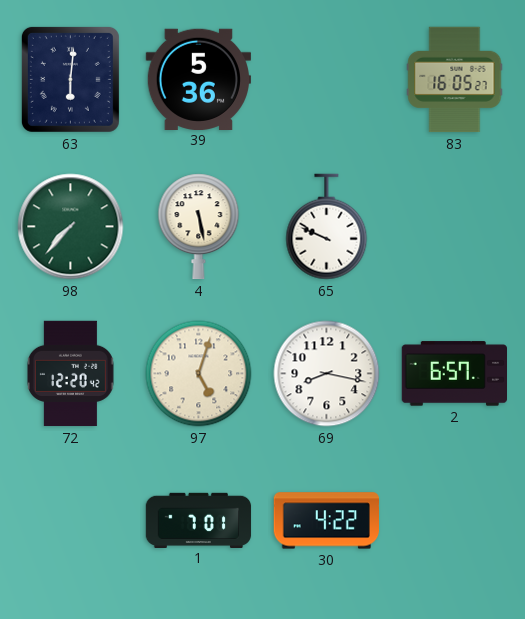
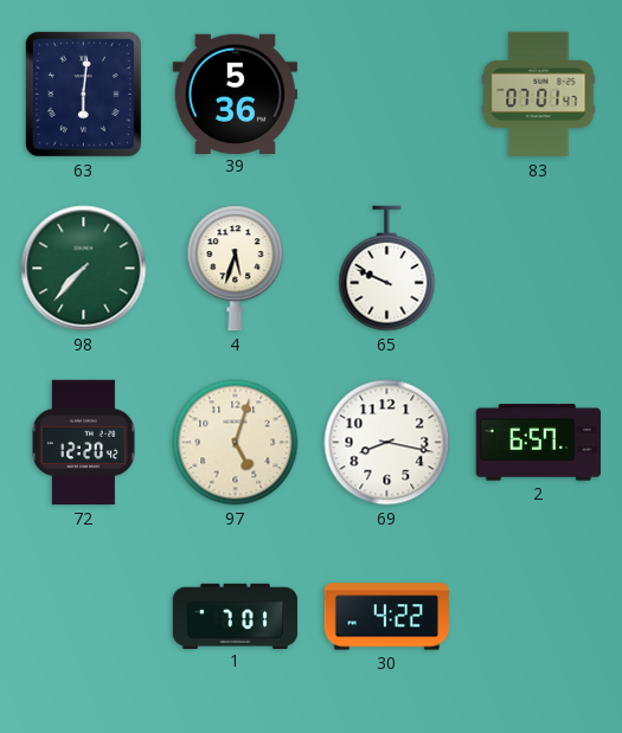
83: 16:05 -> 07:01
4: 5:28 -> 5:33
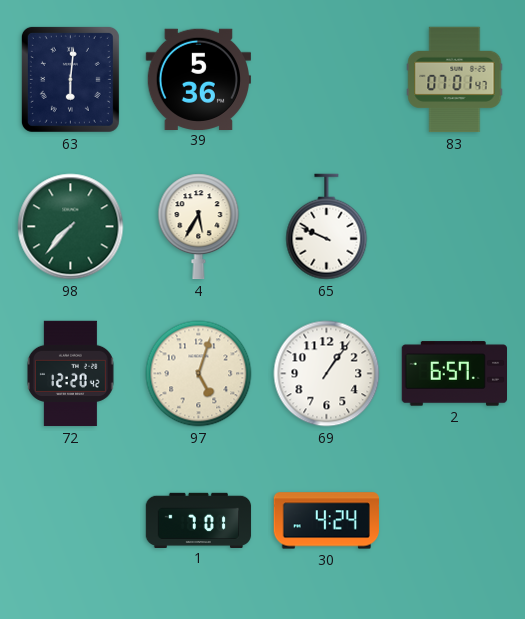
4: 5:33 -> 5:35
69: 8:17 -> 1:06
30: 4:22 -> 4:24
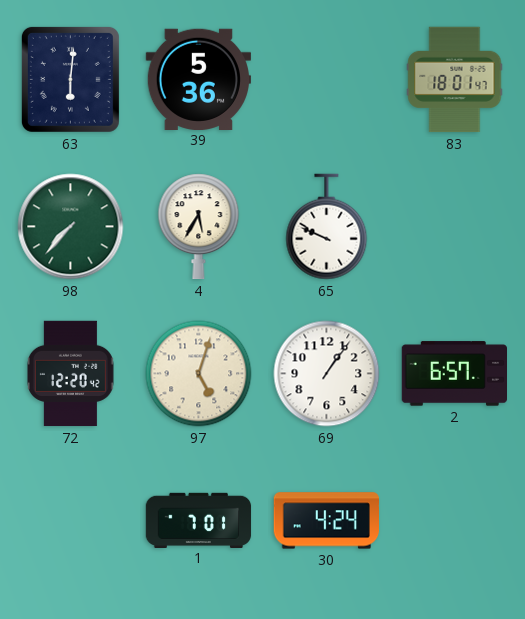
83: 07:01 -> 18:01
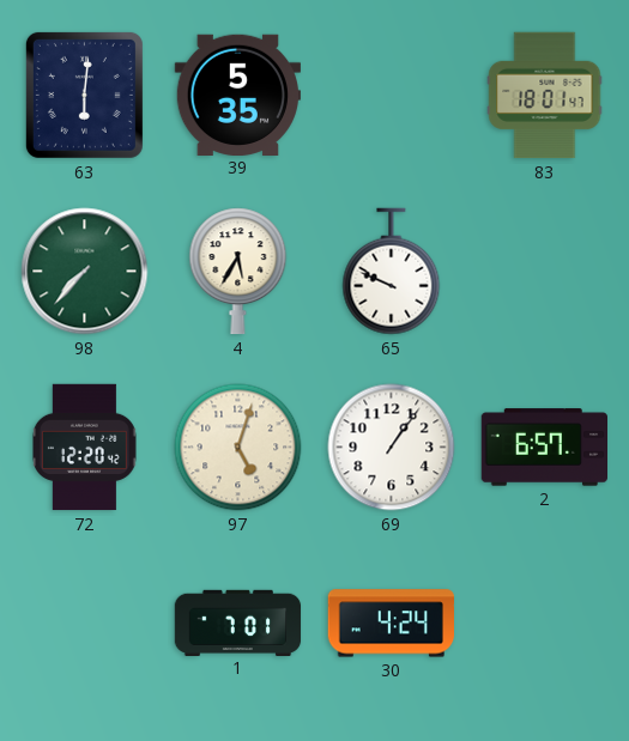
39: 5:36 -> 5:35
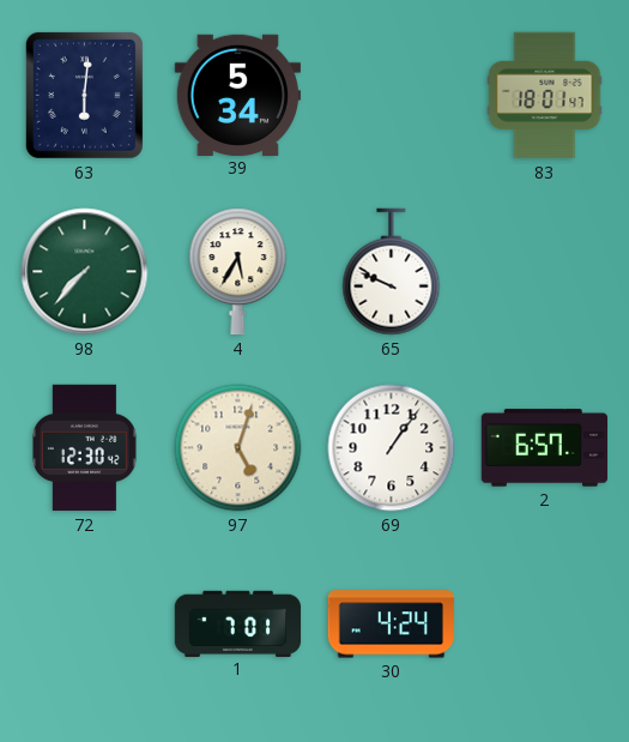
39: 5:35 -> 5:34
72: 12:20 -> 12:30
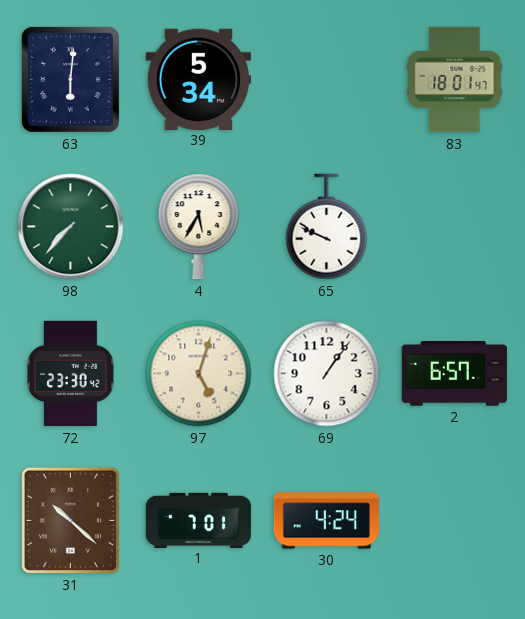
72: 12:30 -> 23:30
31: none -> 10:22
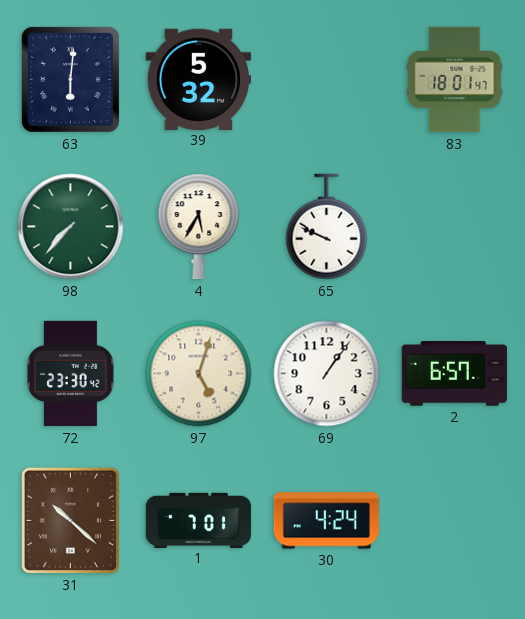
39: 5:34 -> 5:32
